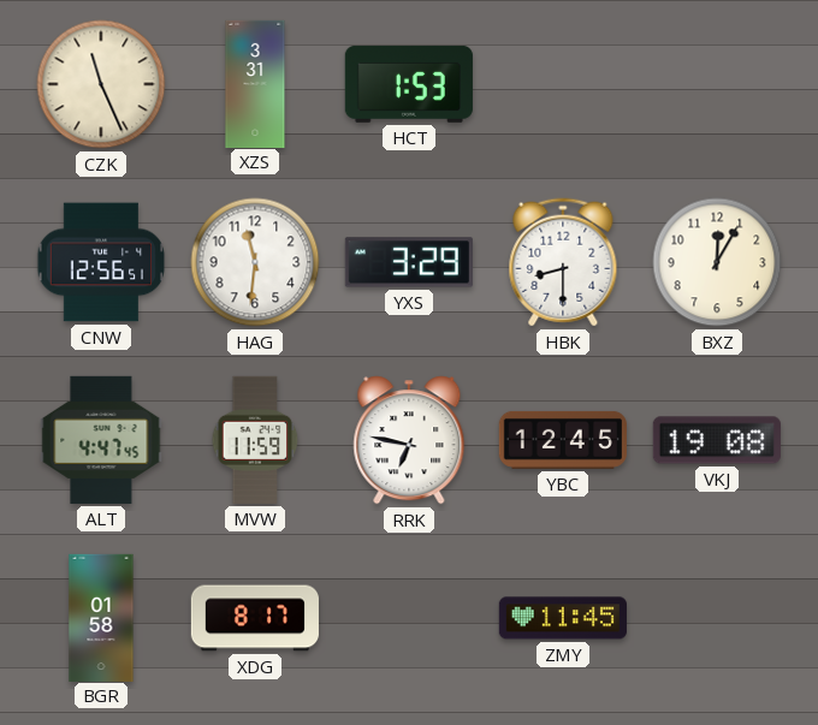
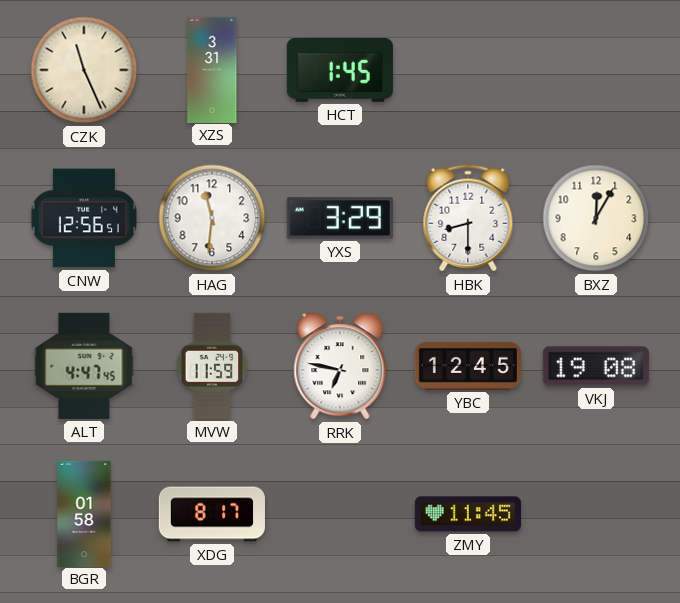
HCT: 1:53 -> 1:45
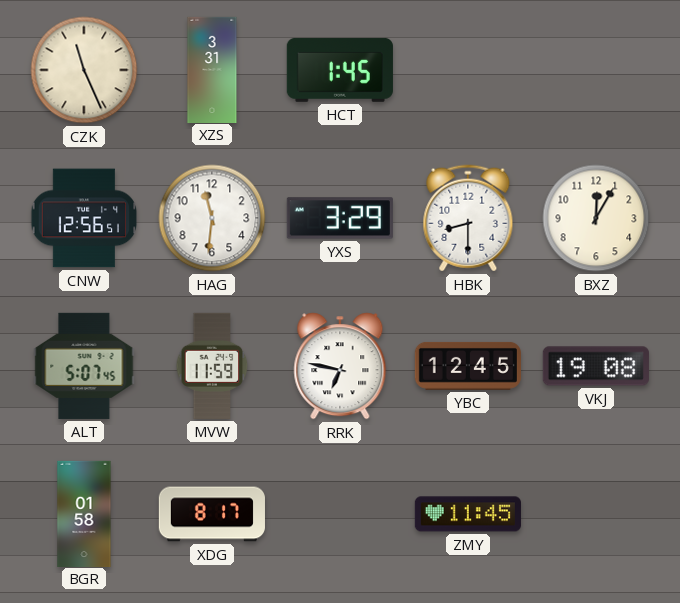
ALT: 4:47 -> 5:07
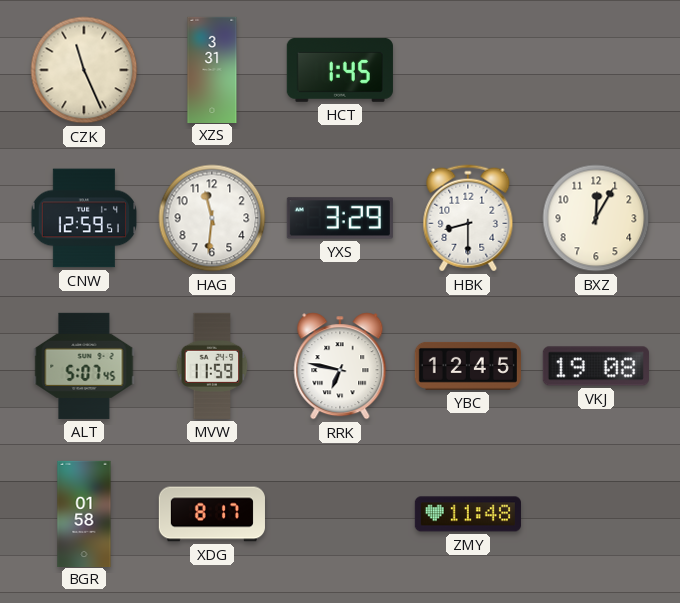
CNW: 12:56 -> 12:59
ZMY: 11:45 -> 11:48
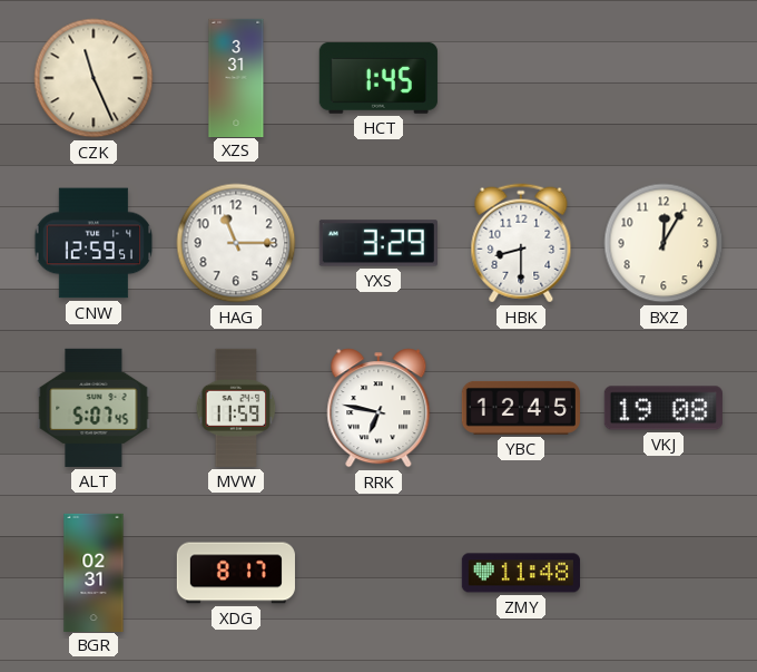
HAG: 11:31 -> 11:15
BGR: 01:58 -> 02:31
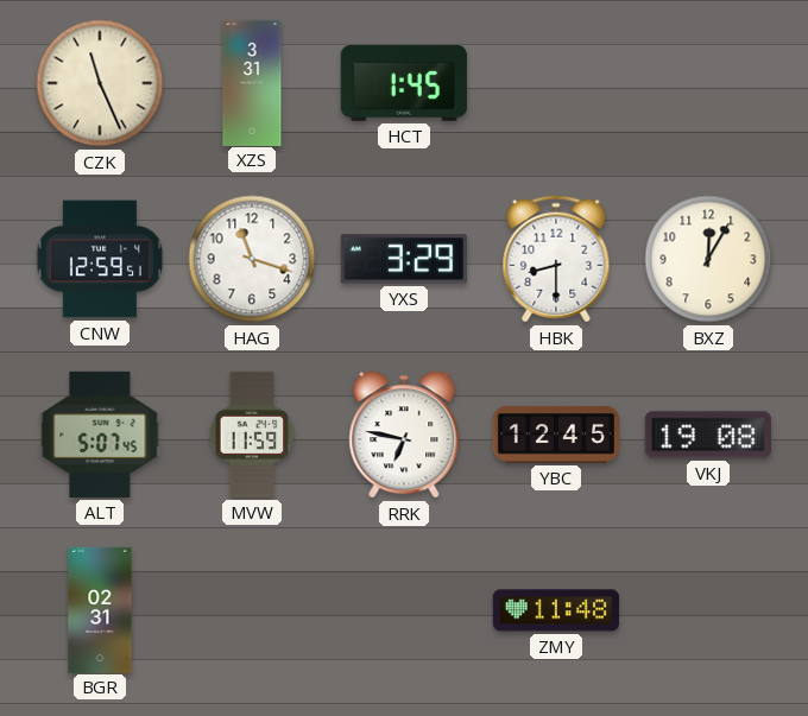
HAG: 11:15 -> 11:18
XDG: 8:17 -> none
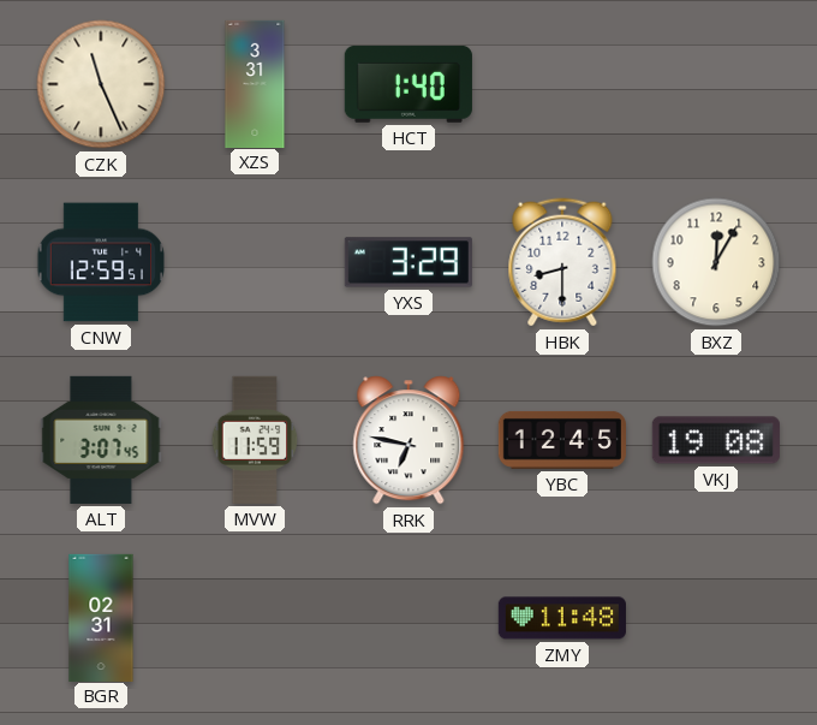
HCT: 1:45 -> 1:40
HAG: 11:18 -> none
ALT: 5:07 -> 3:07
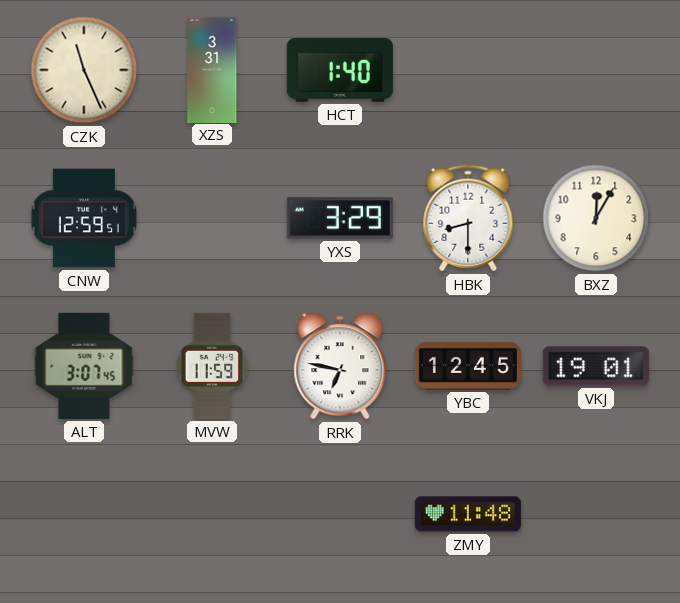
VKJ: 19:08 -> 19:01
BGR: 02:31 -> none
